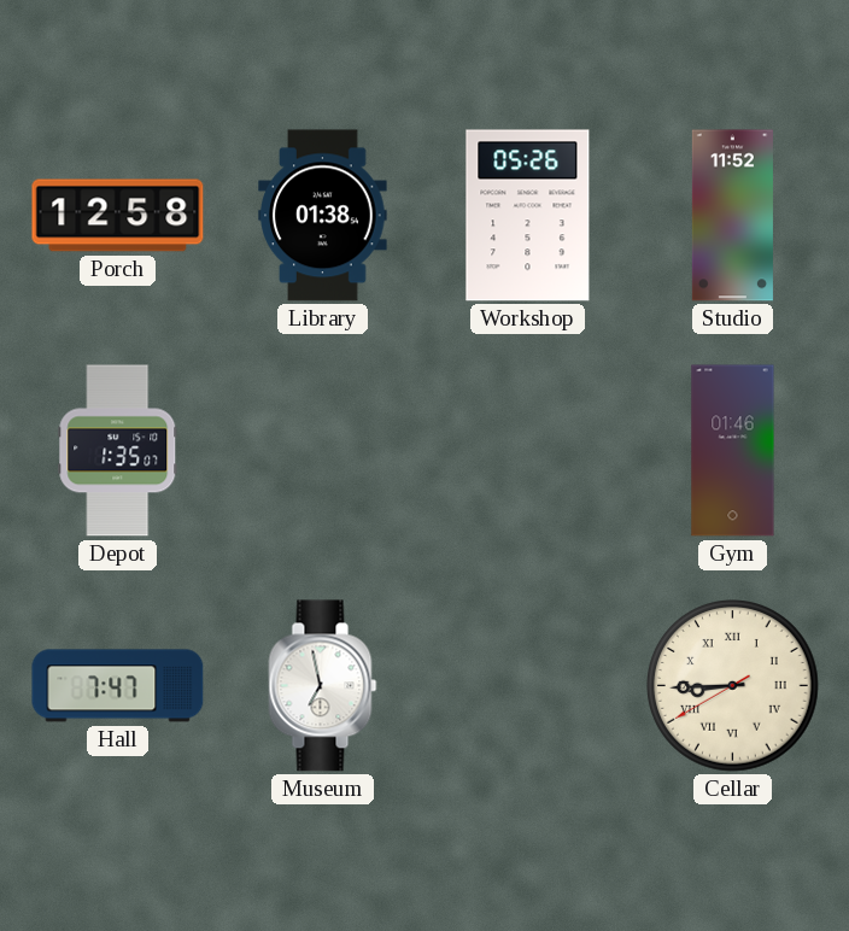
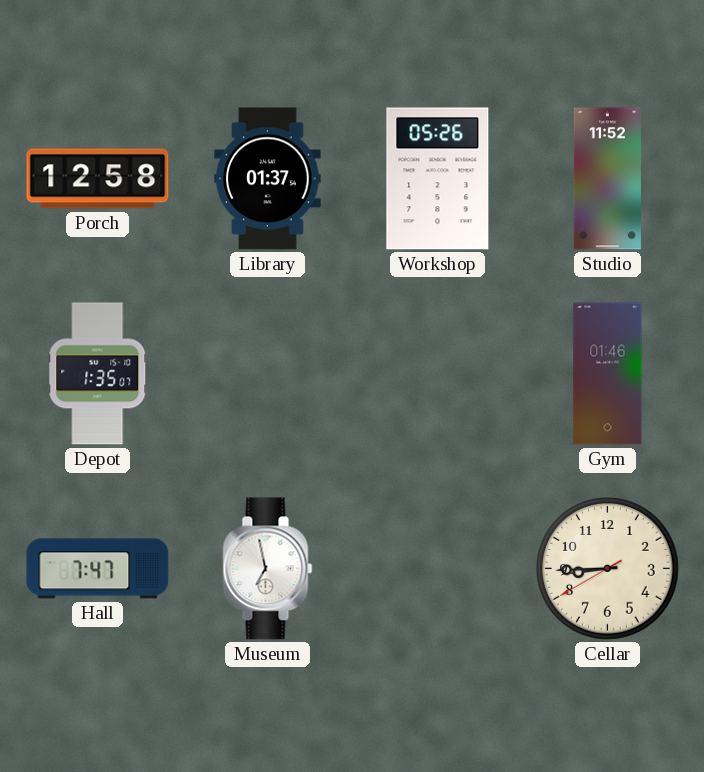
Library: 01:38 -> 01:37
Cellar numerals: Roman -> Arabic
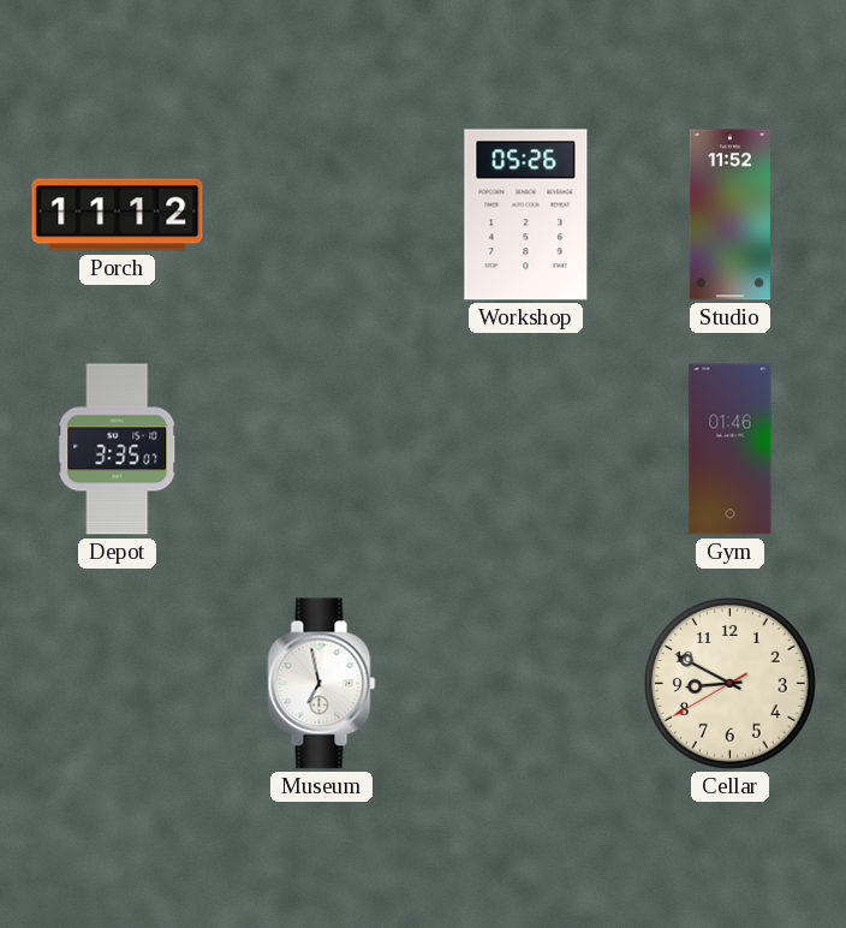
Porch: 12:58 -> 11:12
Library: 01:37 -> none
Depot: 1:35 -> 3:35
Hall: 7:47 -> none
Cellar: 8:44 -> 8:49
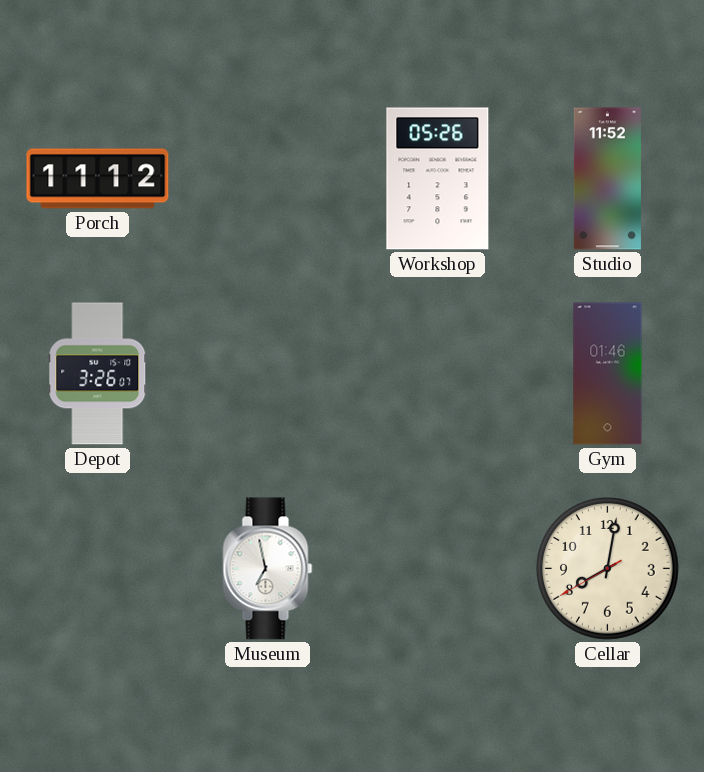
Depot: 3:35 -> 3:26
Cellar: 8:49 -> 8:01
